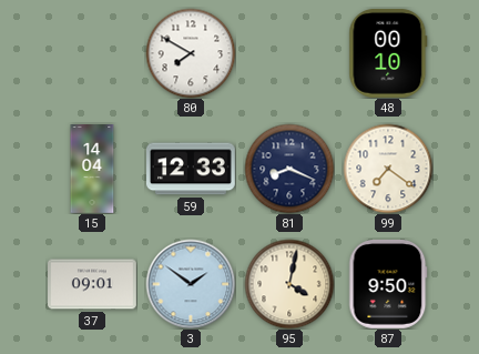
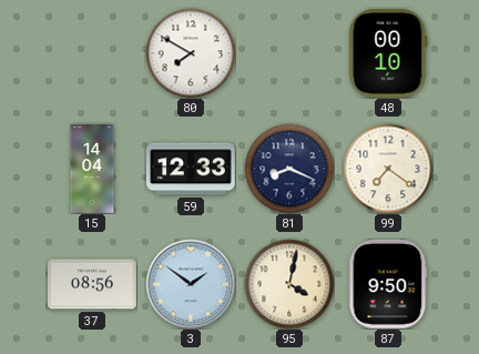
37: 09:01 -> 08:56
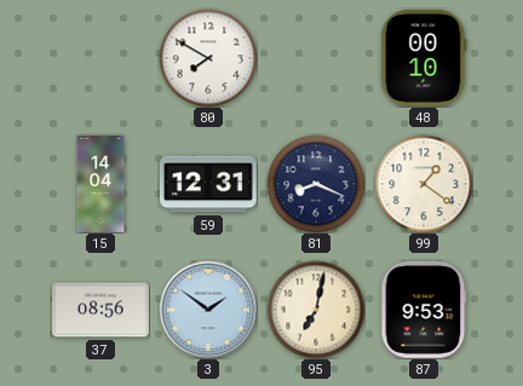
59: 12:33 -> 12:31
99: 7:21 -> 1:21
95: 4:02 -> 7:02
87: 9:50 -> 9:53
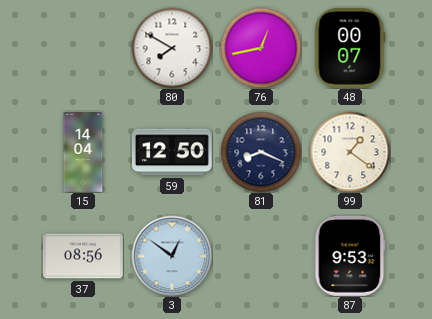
76: none -> 12:43
48: 00:10 -> 00:07
59: 12:31 -> 12:50
3: 1:51 -> 12:51
95: 7:02 -> none
